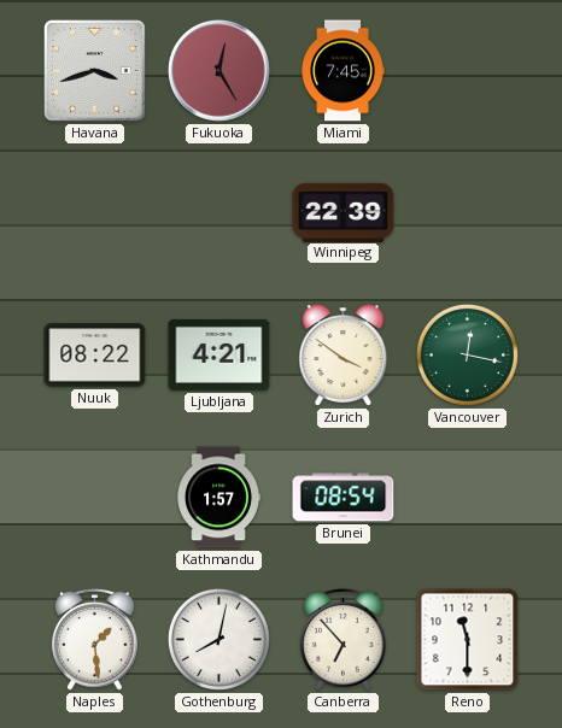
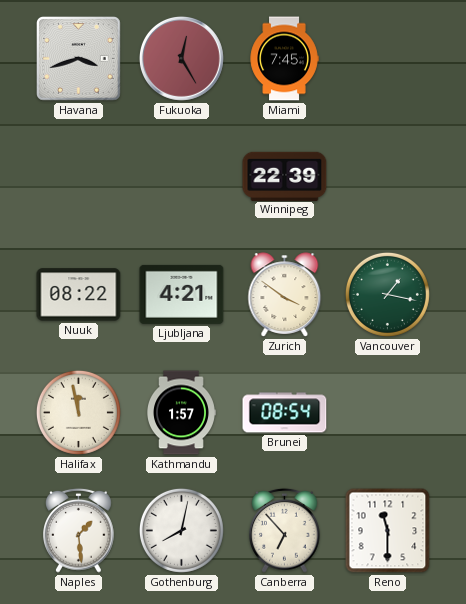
Vancouver: 12:17 -> 1:17
Halifax: none -> 11:58
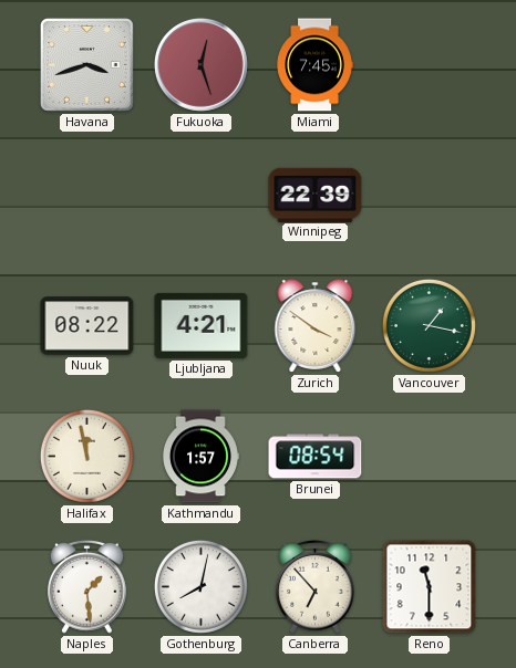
Fukuoka: 12:25 -> 12:27
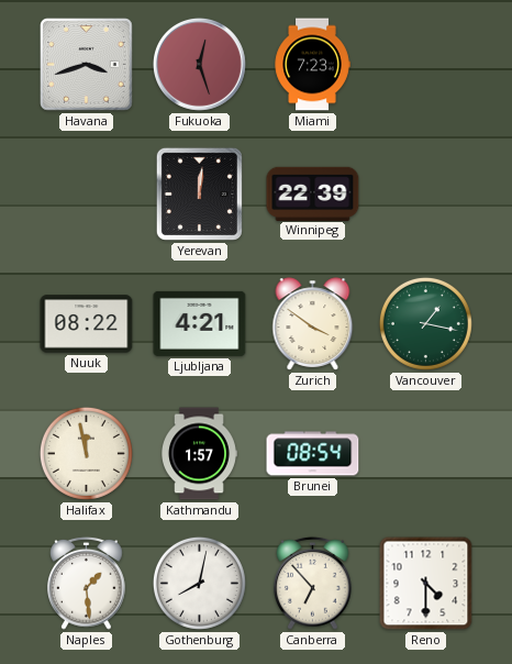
Miami: 7:45 -> 7:23
Yerevan: none -> 12:01
Reno: 11:30 -> 4:30
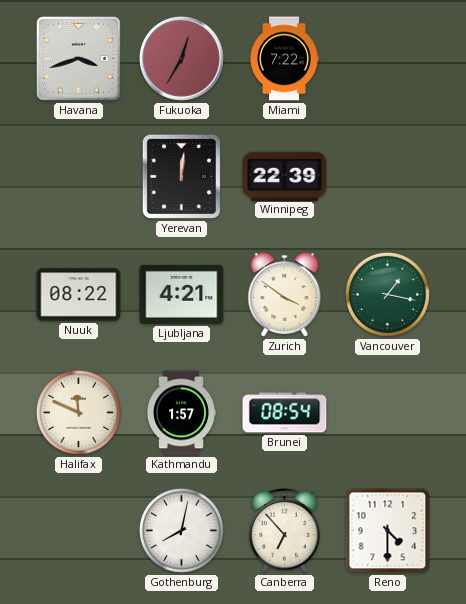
Fukuoka: 12:27 -> 12:35
Miami: 7:23 -> 7:22
Halifax: 11:58 -> 11:49
Naples: 1:29 -> none
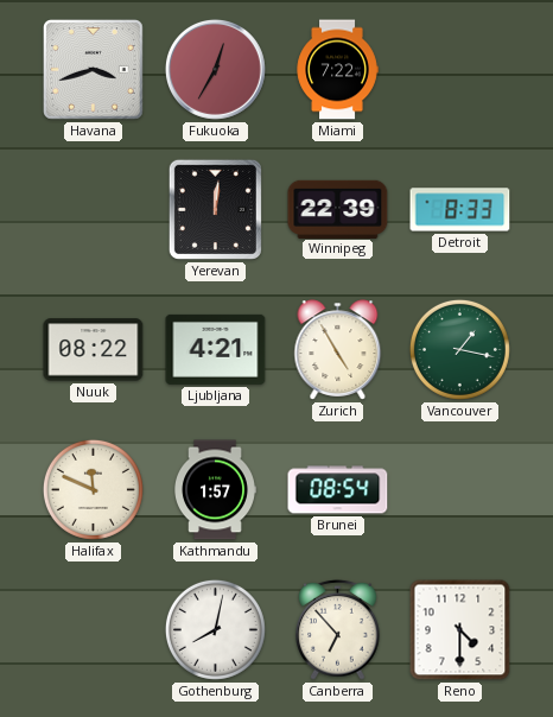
Detroit: none -> 8:33
Zurich: 3:51 -> 4:55
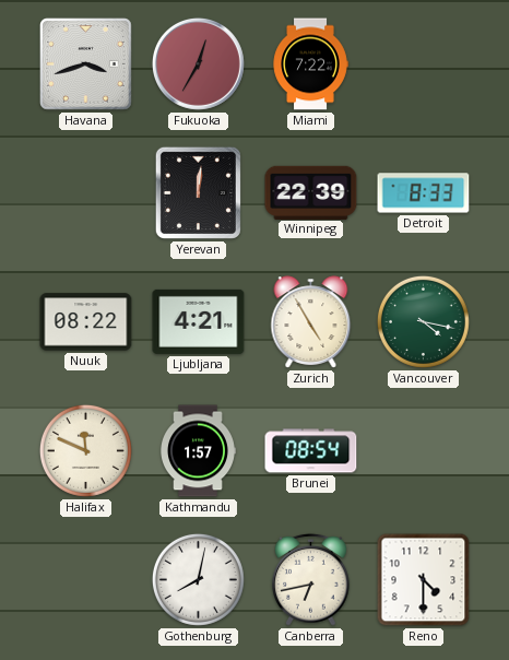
Vancouver: 1:17 -> 4:17
Canberra: 6:53 -> 6:43
